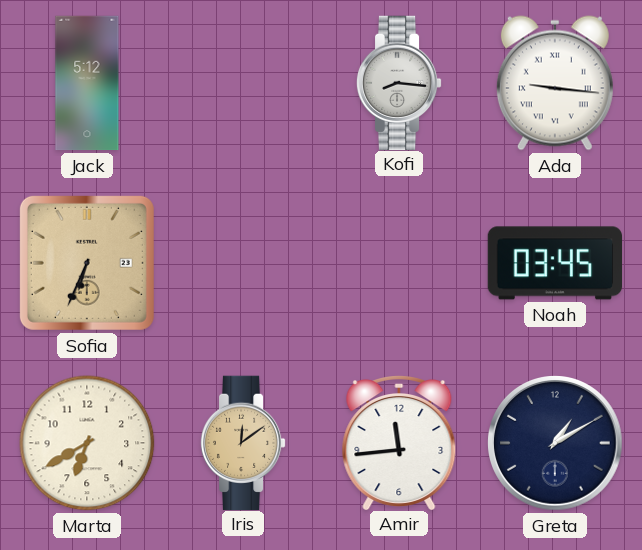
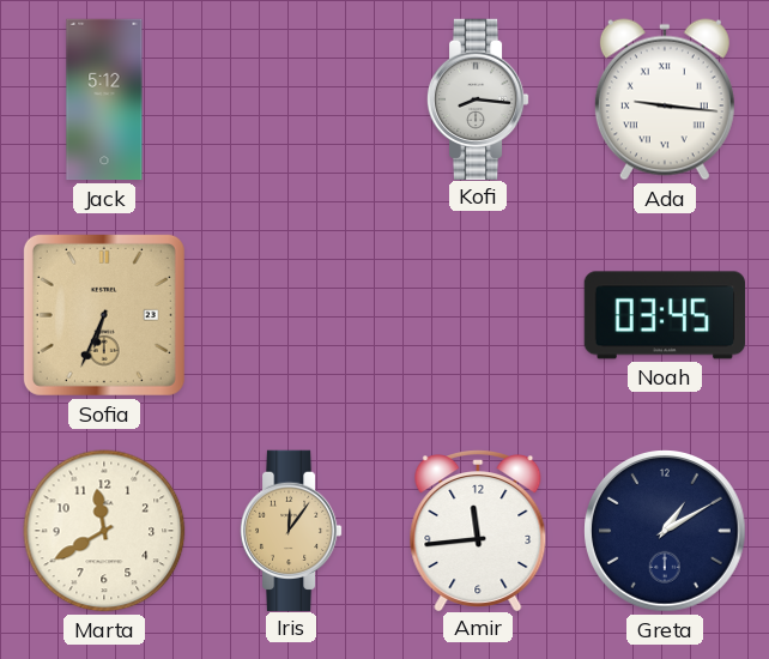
Marta: 6:40 -> 11:40
Iris: 12:09 -> 12:06
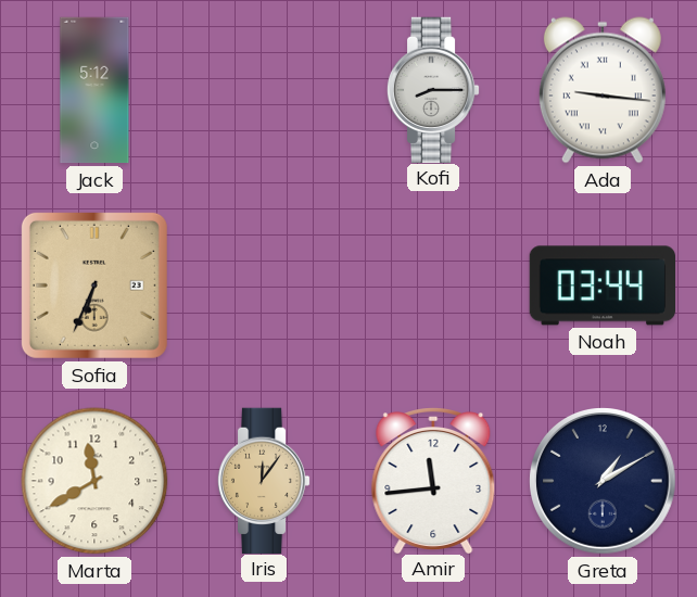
Kofi: 8:16 -> 8:15
Noah: 03:45 -> 03:44
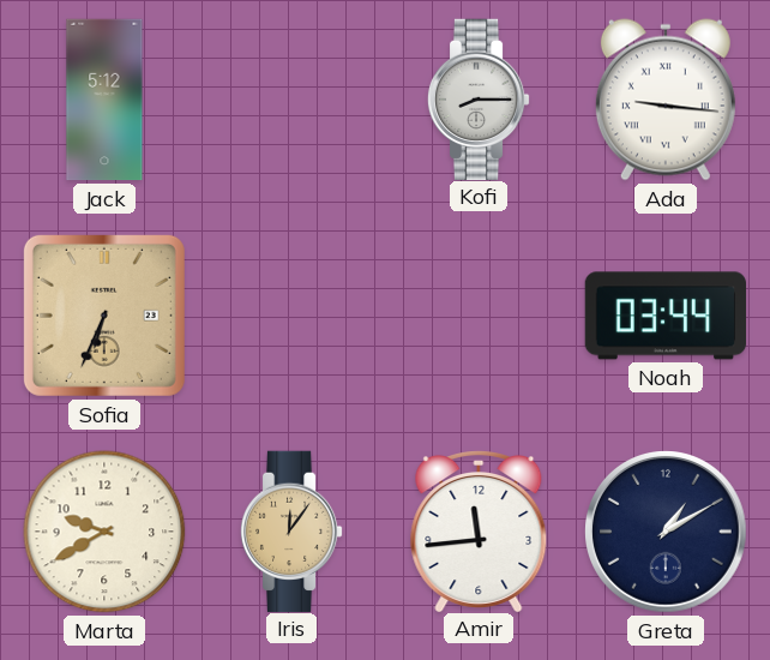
Marta: 11:40 -> 9:40
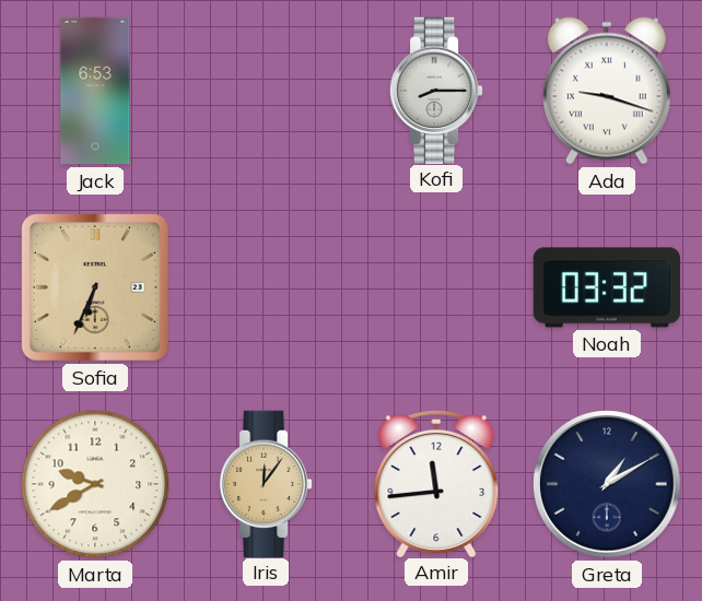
Jack: 5:12 -> 6:53
Ada: 9:16 -> 9:18
Noah: 03:44 -> 03:32
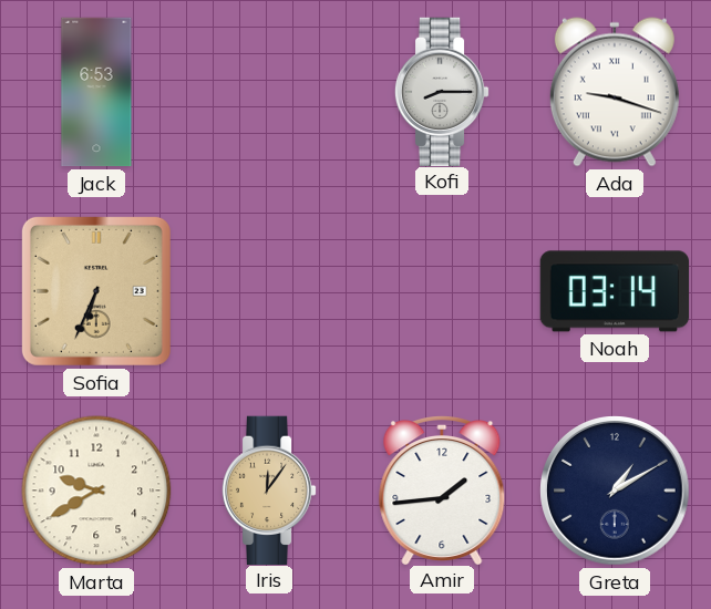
Noah: 03:32 -> 03:14
Amir: 11:44 -> 1:44
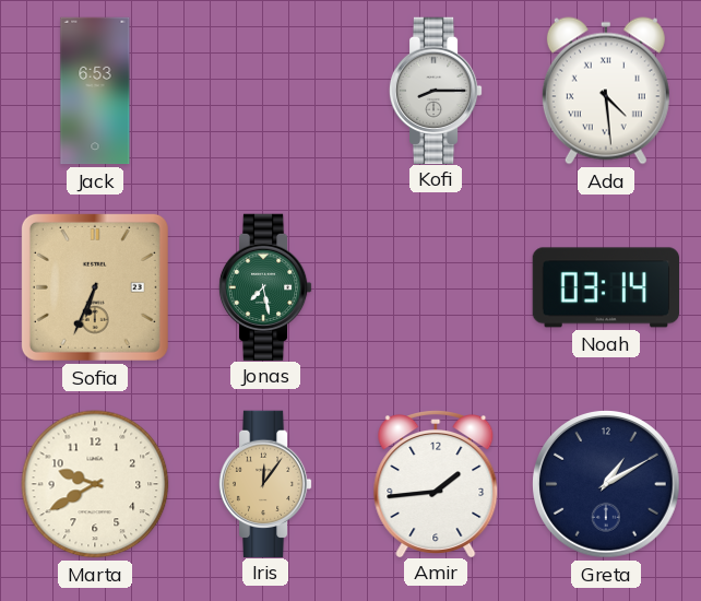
Ada: 9:18 -> 4:29
Jonas: none -> 7:28
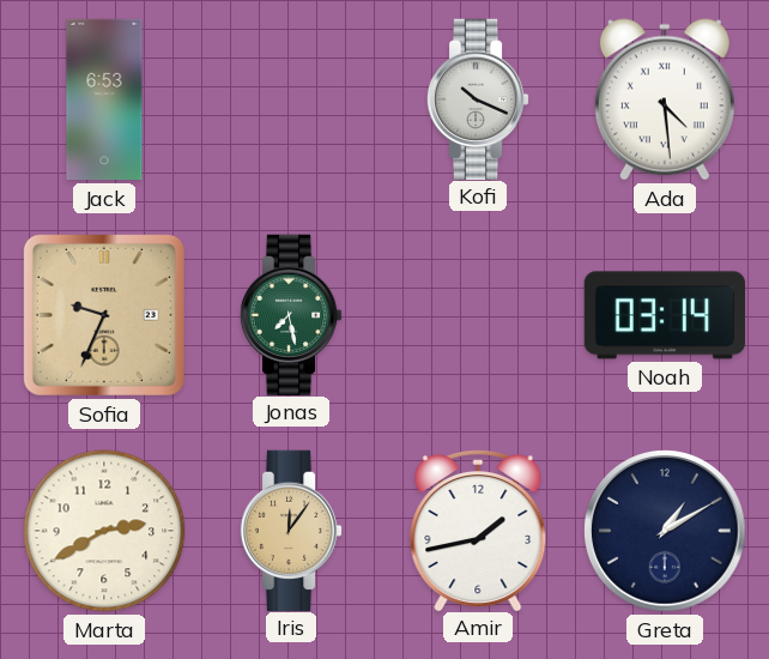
Kofi: 8:15 -> 10:19
Sofia: 6:34 -> 9:34
Marta: 9:40 -> 2:40
Amir: 1:44 -> 1:43
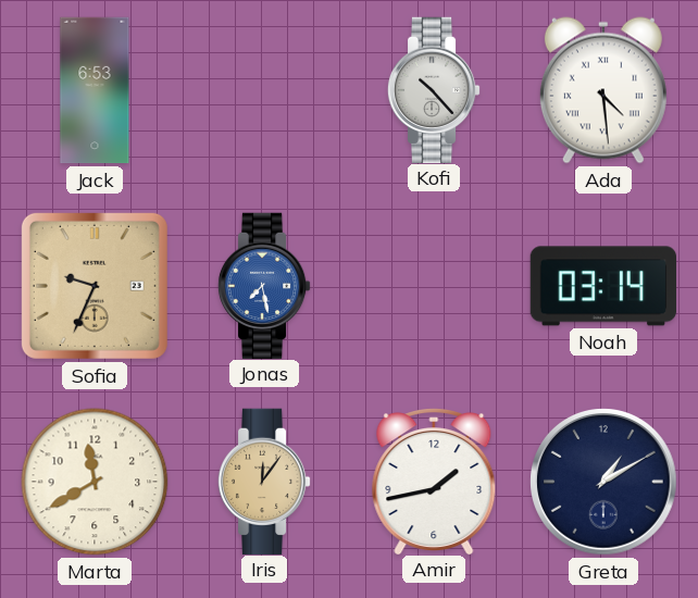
Kofi: 10:19 -> 10:23
Jonas dial: green -> blue
Marta: 2:40 -> 11:40
